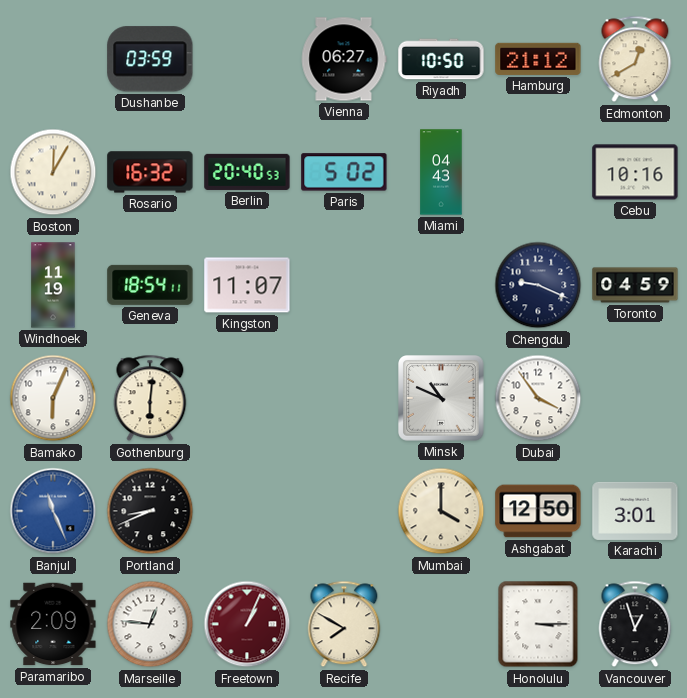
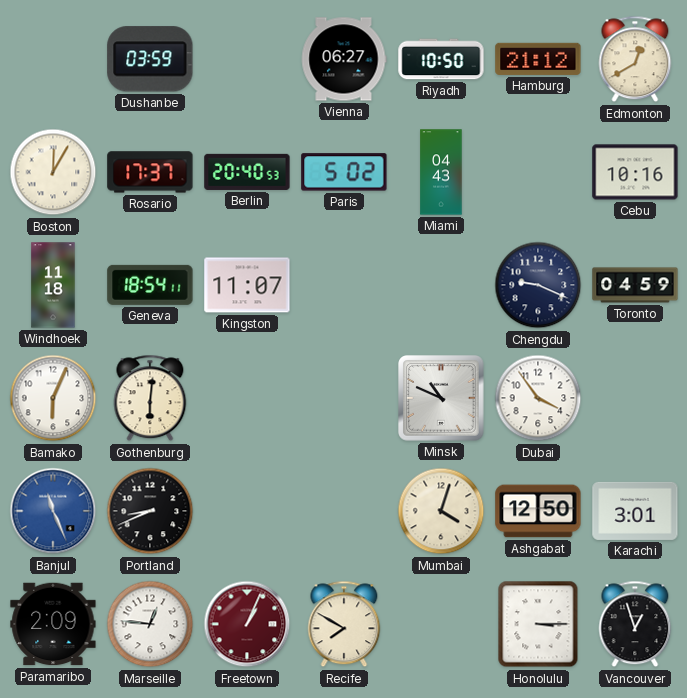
Rosario: 16:32 -> 17:37
Windhoek: 11:19 -> 11:18
Mumbai: 4:00 -> 4:03
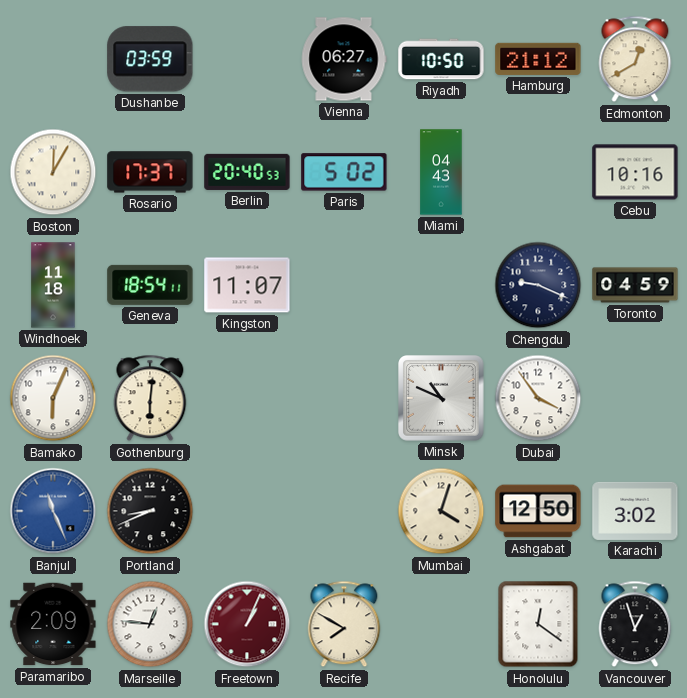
Karachi: 3:01 -> 3:02
Honolulu: 3:15 -> 12:21
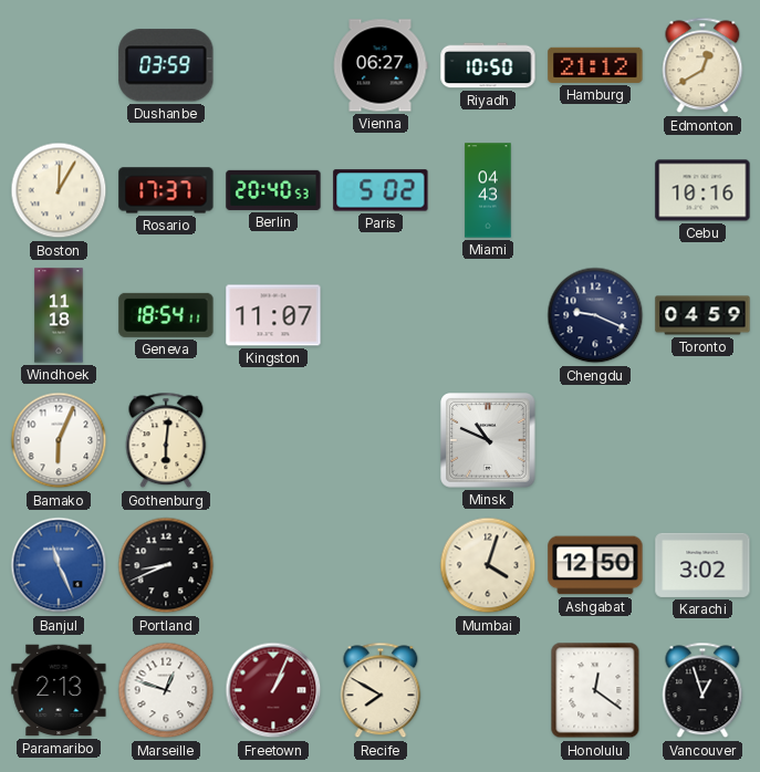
Dubai: 3:54 -> none
Paramaribo: 2:09 -> 2:13
Marseille: 12:46 -> 12:48
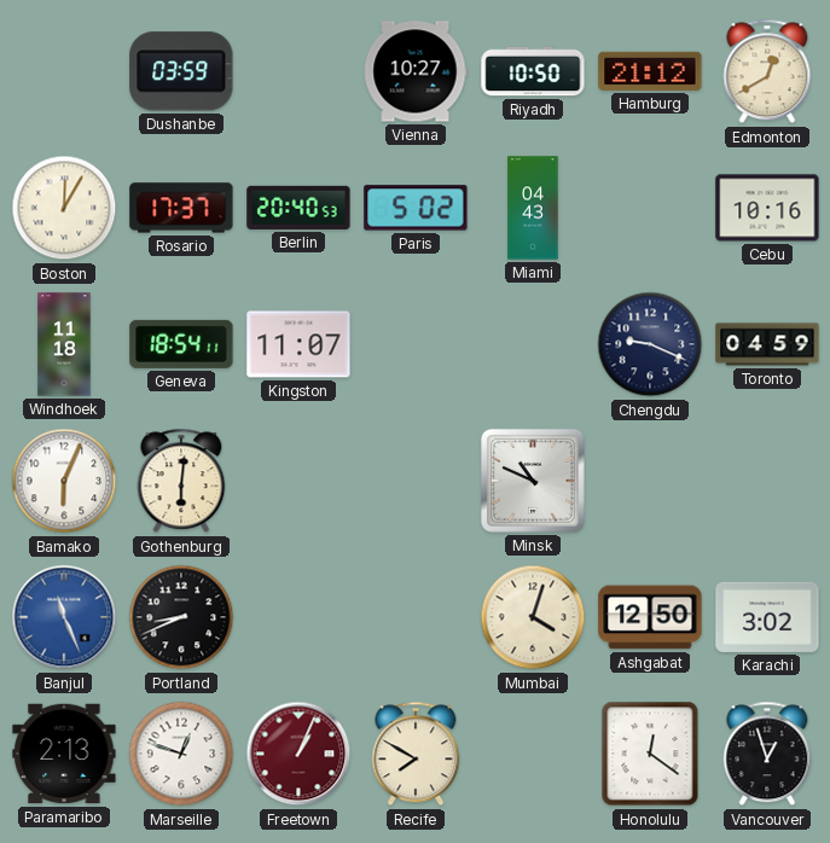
Vienna: 06:27 -> 10:27
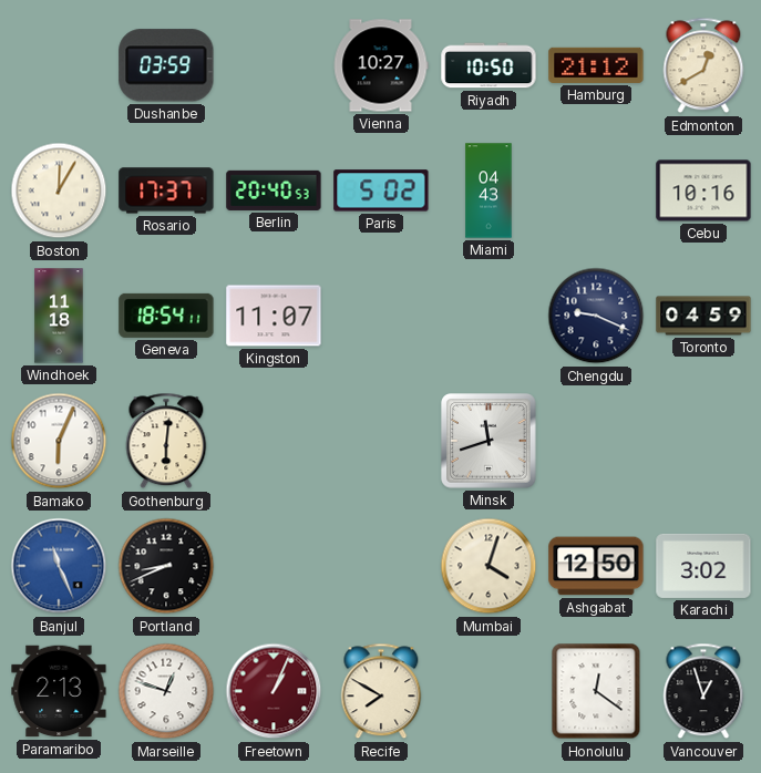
Minsk: 10:49 -> 11:42
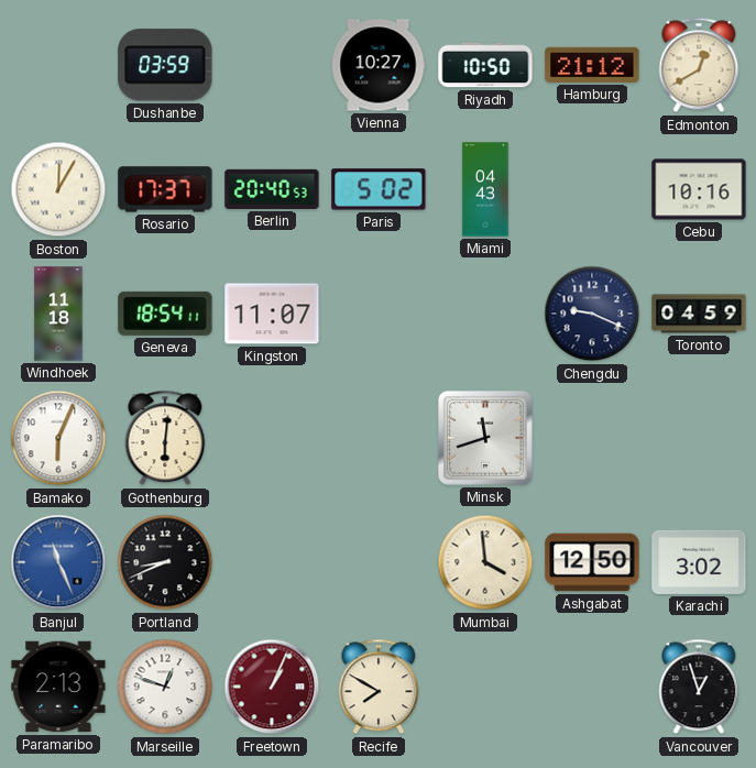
Mumbai: 4:03 -> 3:59
Honolulu: 12:21 -> none
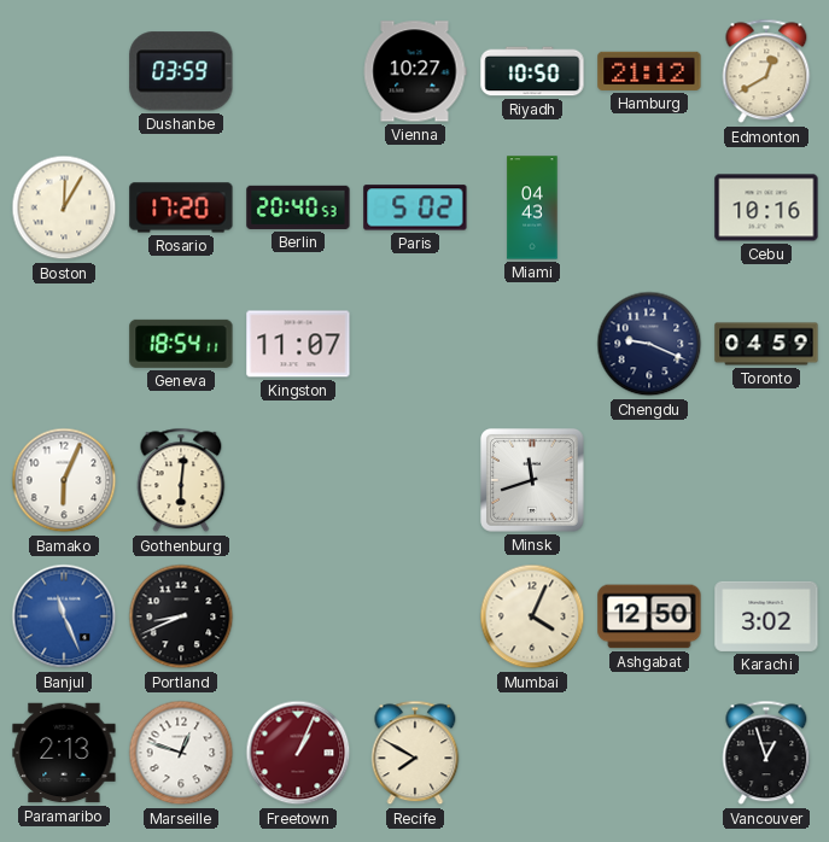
Rosario: 17:37 -> 17:20
Windhoek: 11:18 -> none
Mumbai: 3:59 -> 4:04
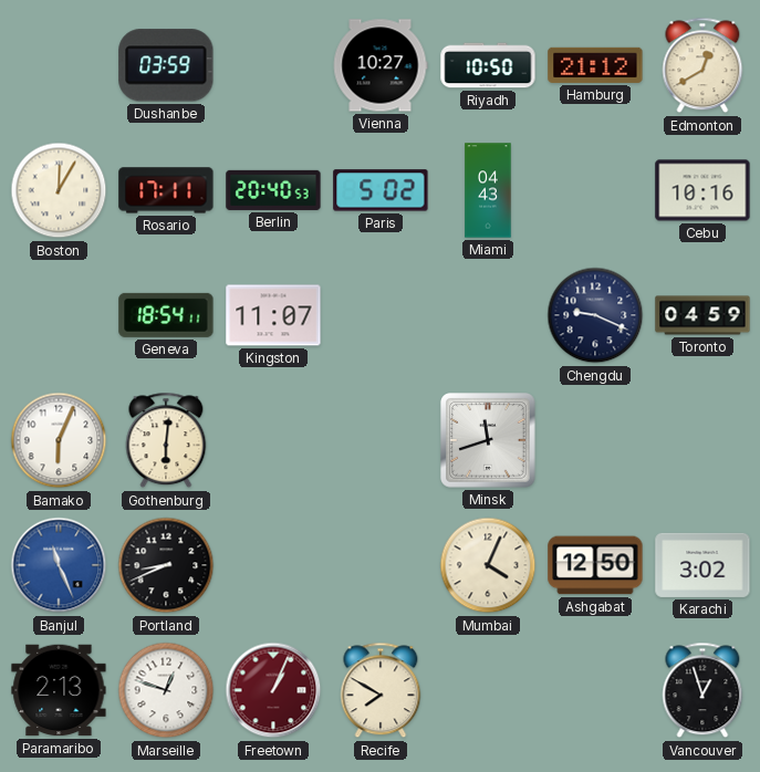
Rosario: 17:20 -> 17:11
